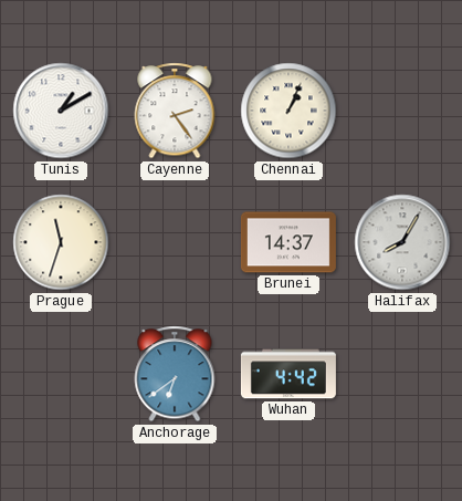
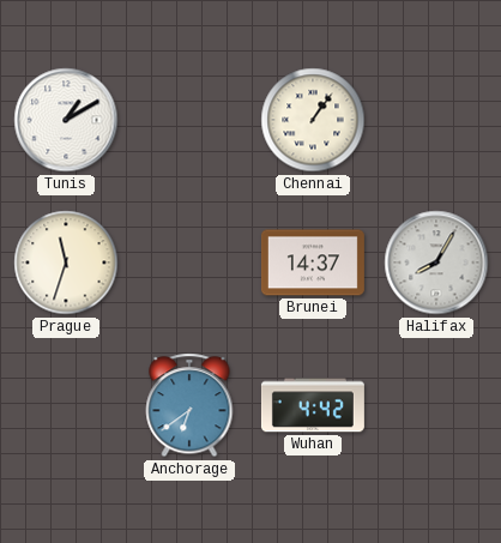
Cayenne: 2:24 -> none
Chennai: 1:04 -> 1:06
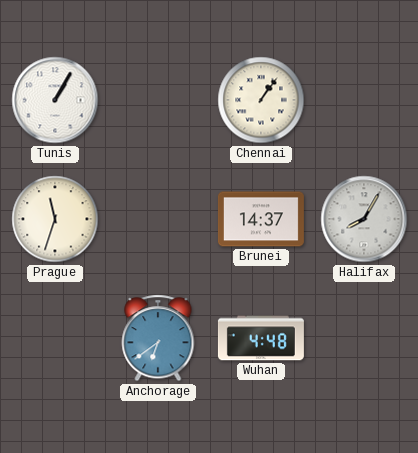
Tunis: 1:10 -> 1:05
Wuhan: 4:42 -> 4:48
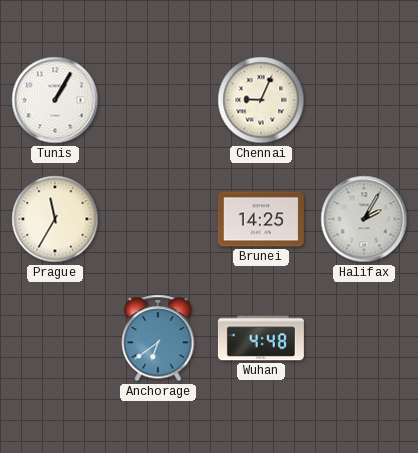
Chennai: 1:06 -> 9:04
Prague: 11:33 -> 11:35
Brunei: 14:37 -> 14:25
Halifax: 8:05 -> 2:05
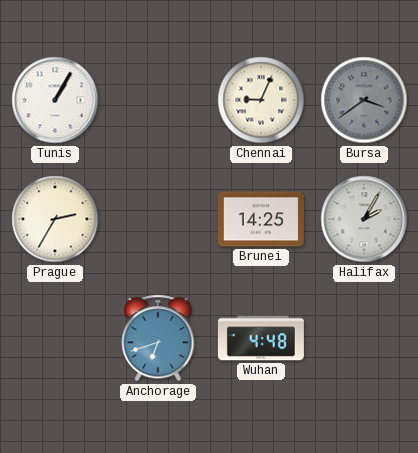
Bursa: none -> 3:39
Prague: 11:35 -> 2:35
Anchorage: 6:39 -> 6:42
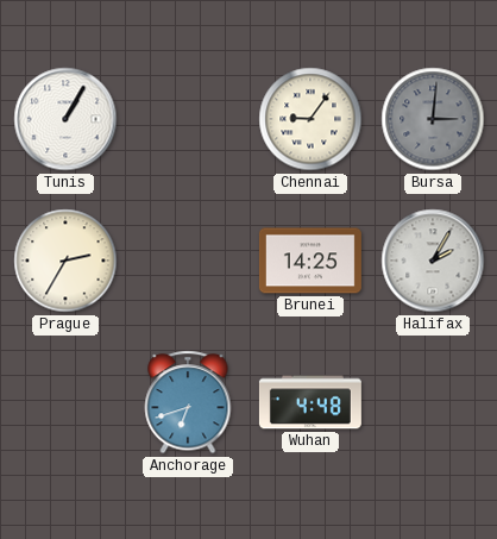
Chennai: 9:04 -> 9:06
Bursa: 3:39 -> 3:01
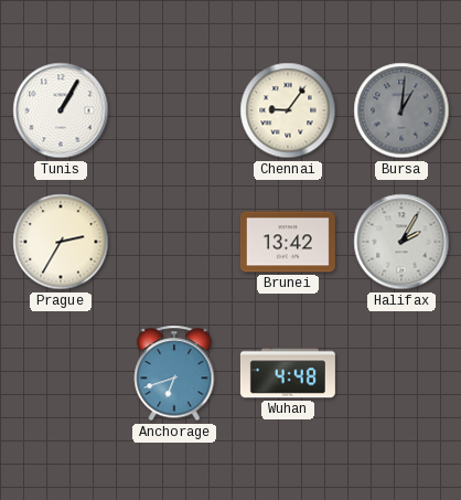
Bursa: 3:01 -> 1:01
Brunei: 14:25 -> 13:42
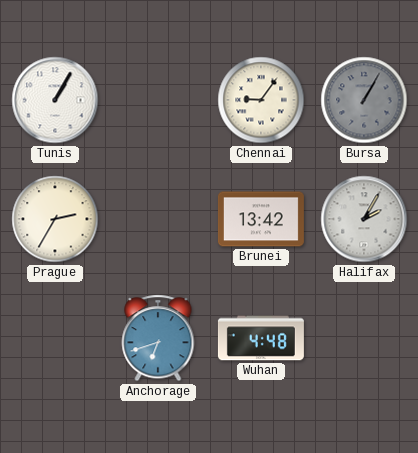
Bursa: 1:01 -> 1:05
